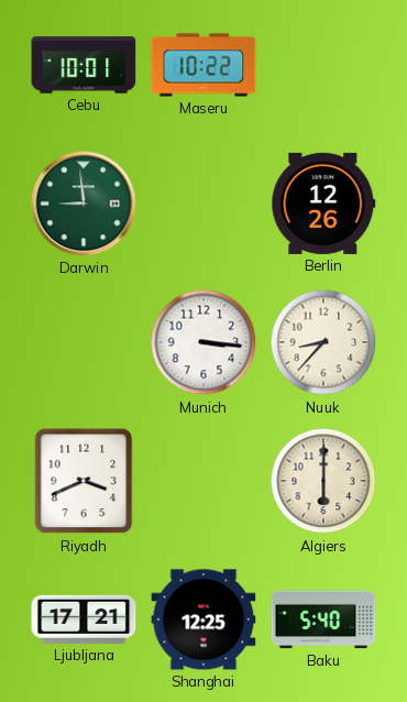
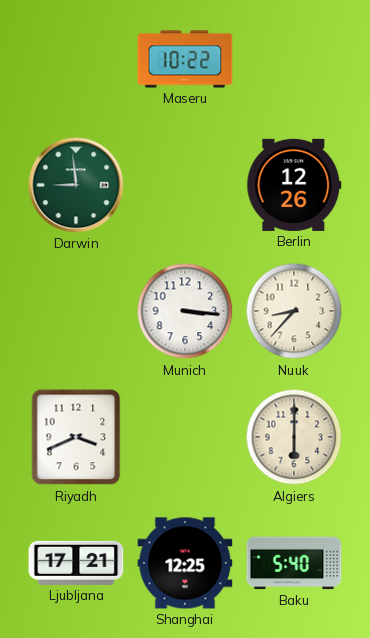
Cebu: 10:01 -> none
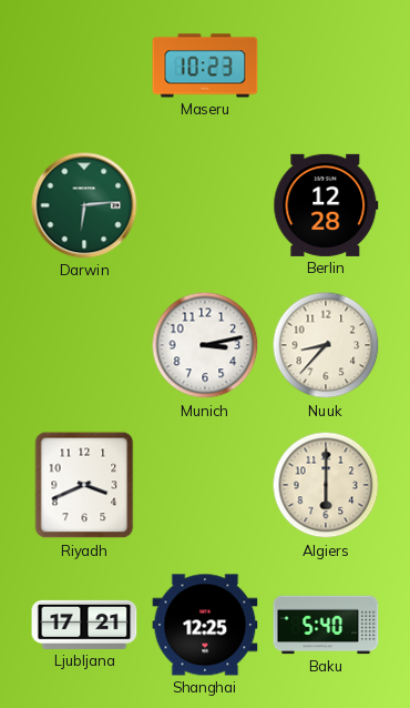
Maseru: 10:22 -> 10:23
Darwin: 8:59 -> 6:14
Berlin: 12:26 -> 12:28
Munich: 3:16 -> 3:13
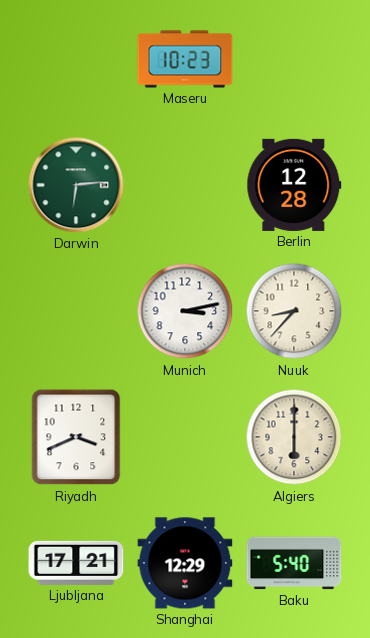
Shanghai: 12:25 -> 12:29
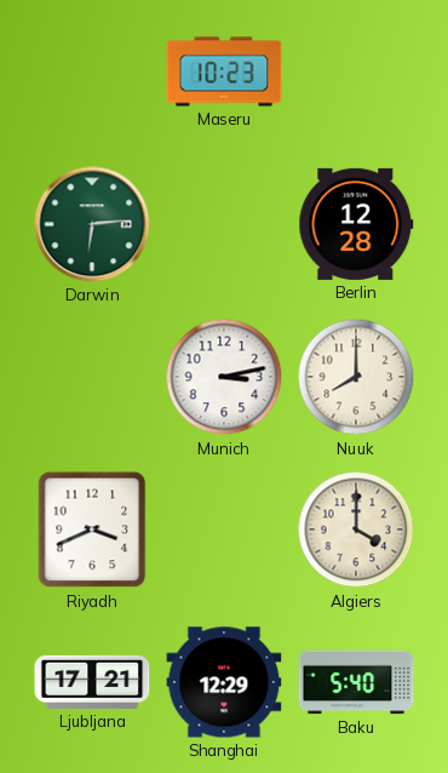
Nuuk: 8:37 -> 8:00
Algiers: 6:00 -> 4:00
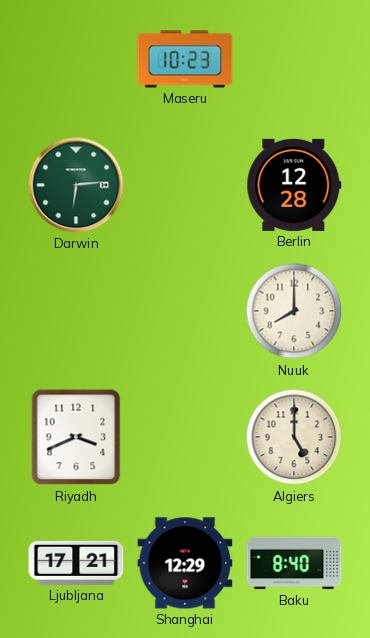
Munich: 3:13 -> none
Algiers: 4:00 -> 5:00
Baku: 5:40 -> 8:40
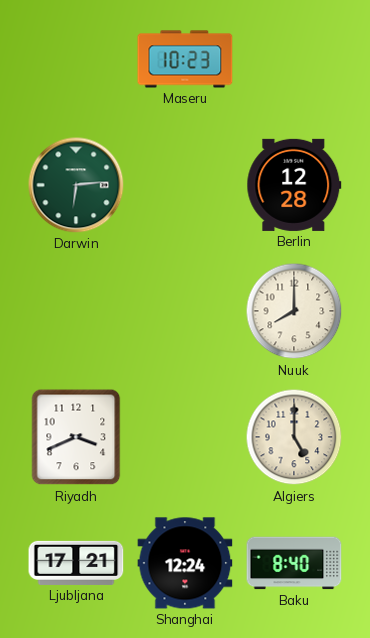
Shanghai: 12:29 -> 12:24
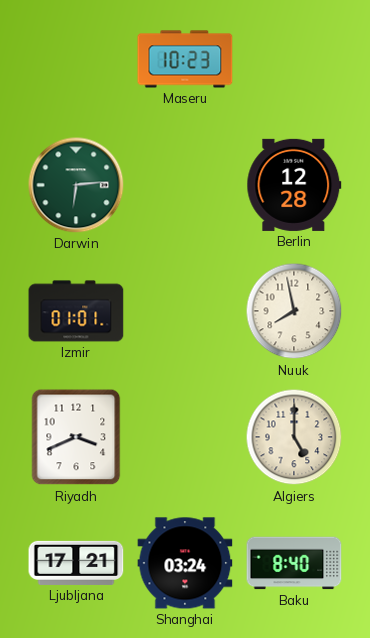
Izmir: none -> 01:01
Nuuk: 8:00 -> 7:58
Shanghai: 12:24 -> 03:24
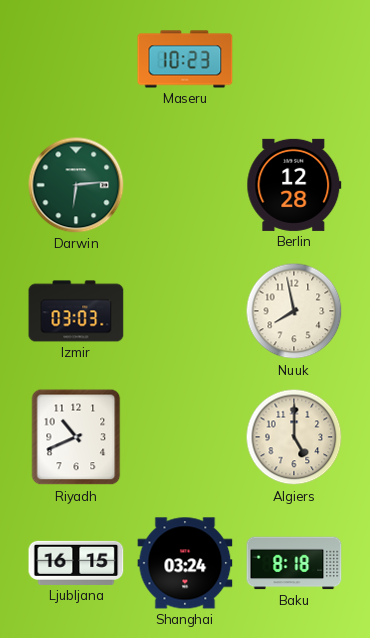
Izmir: 01:01 -> 03:03
Riyadh: 3:41 -> 10:41
Ljubljana: 17:21 -> 16:15
Baku: 8:40 -> 8:18
